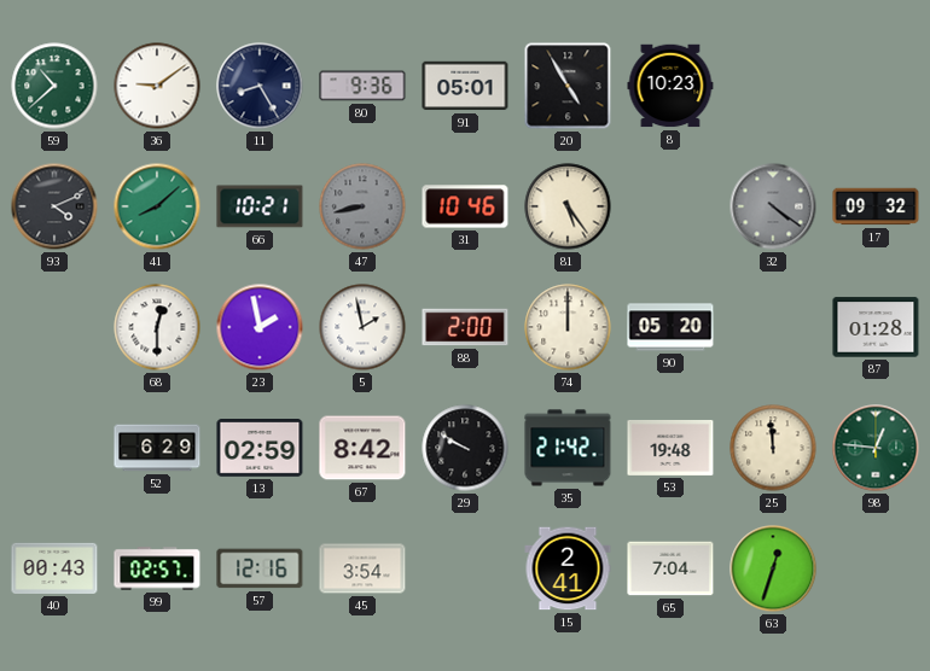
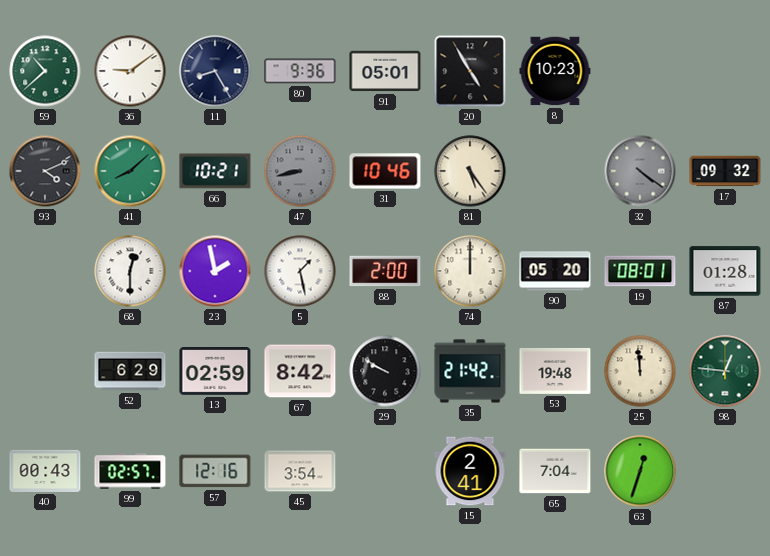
5: 1:58 -> 1:28
19: none -> 08:01
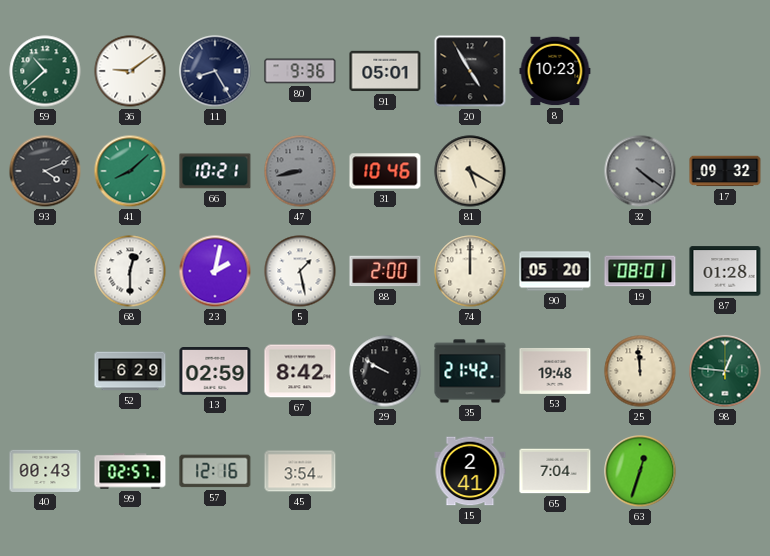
81: 5:24 -> 5:20
23: 1:58 -> 2:02
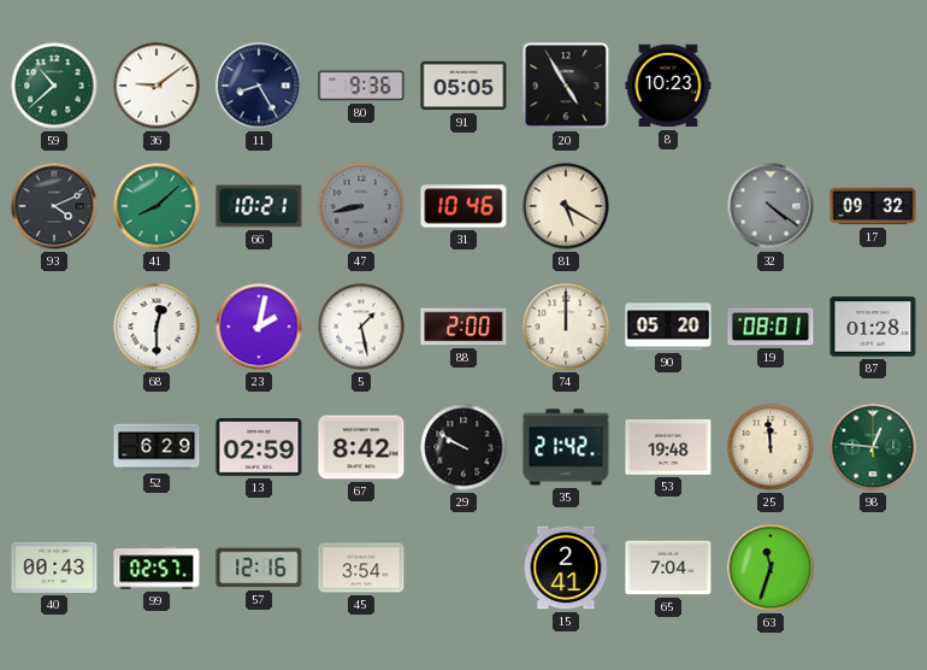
91: 05:01 -> 05:05
63: 12:33 -> 11:33
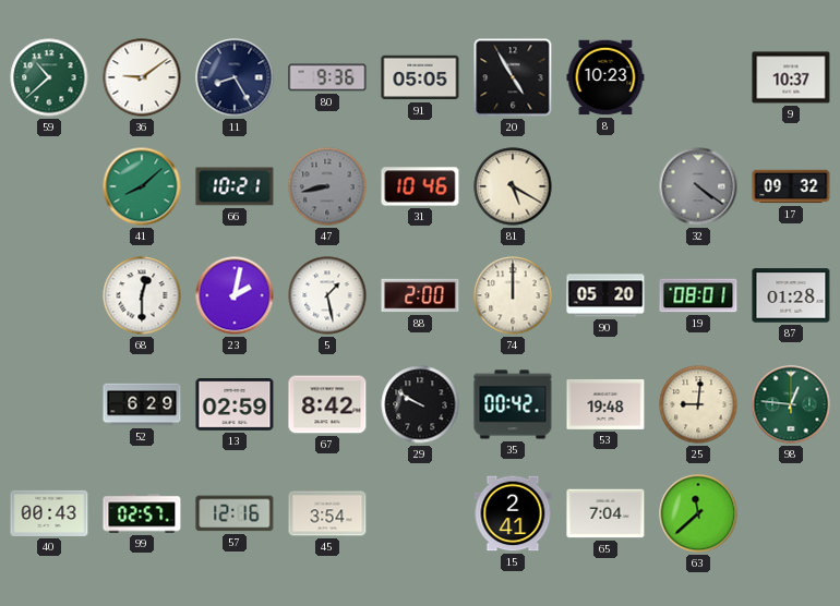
9: none -> 10:37
93: 4:11 -> none
35: 21:42 -> 00:42
25: 11:59 -> 9:01
63: 11:33 -> 11:38
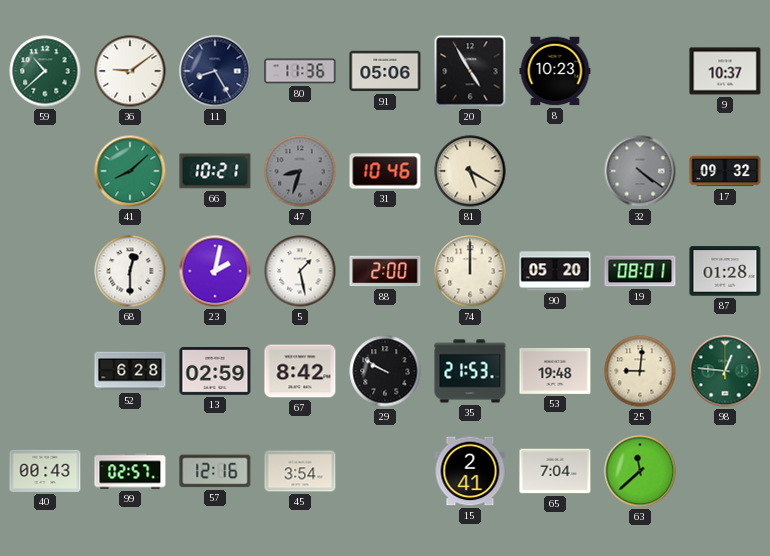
80: 9:36 -> 11:36
91: 05:05 -> 05:06
47: 8:43 -> 8:33
52: 6:29 -> 6:28
35: 00:42 -> 21:53
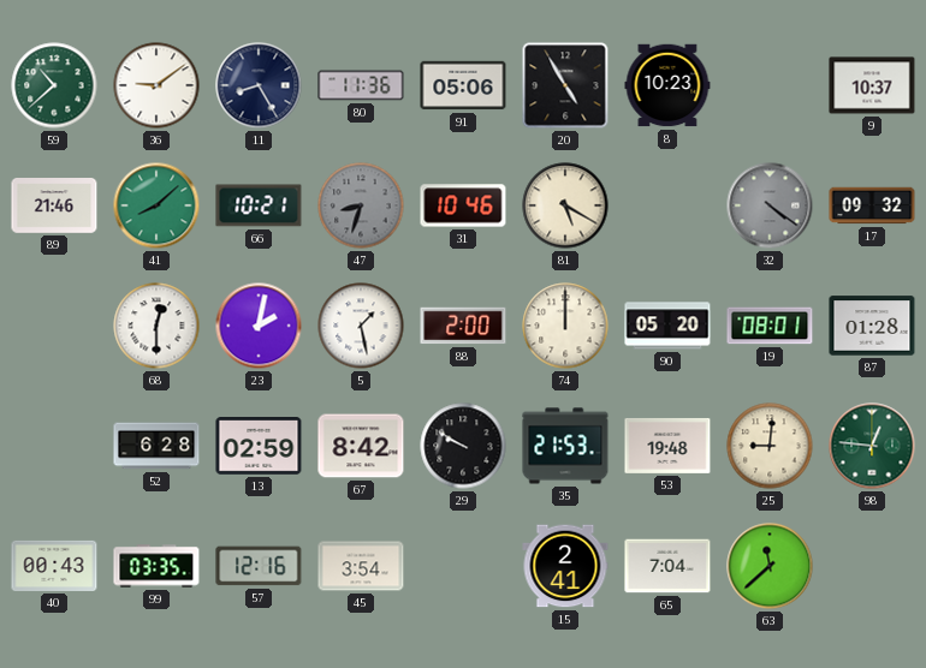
89: none -> 21:46
99: 02:57 -> 03:35
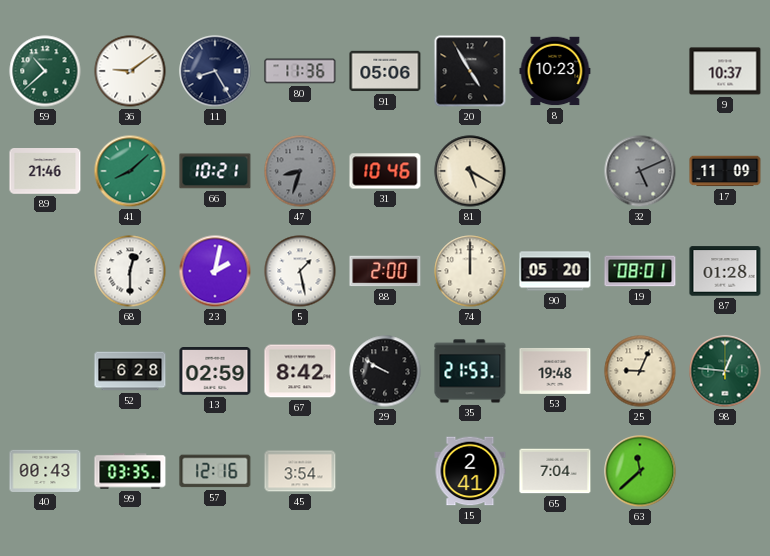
32: 4:21 -> 5:11
17: 09:32 -> 11:09
25: 9:01 -> 9:04
